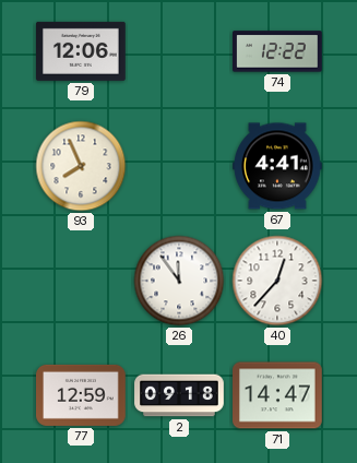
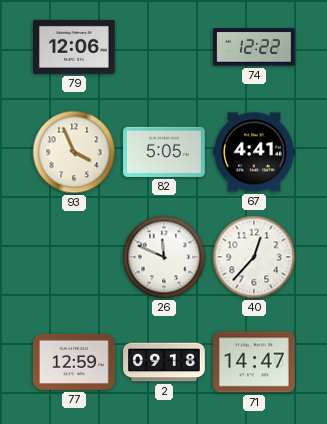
93: 7:56 -> 3:56
82: none -> 5:05
26: 11:54 -> 11:49
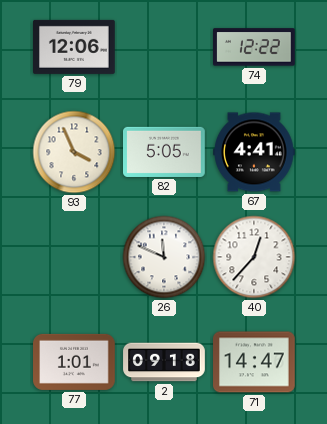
77: 12:59 -> 1:01
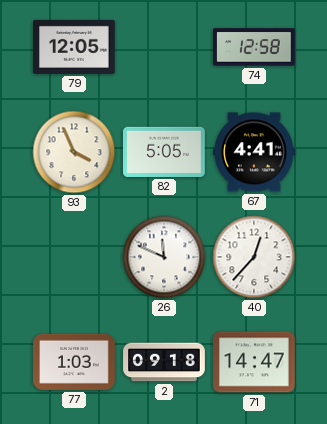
79: 12:06 -> 12:05
74: 12:22 -> 12:58
77: 1:01 -> 1:03
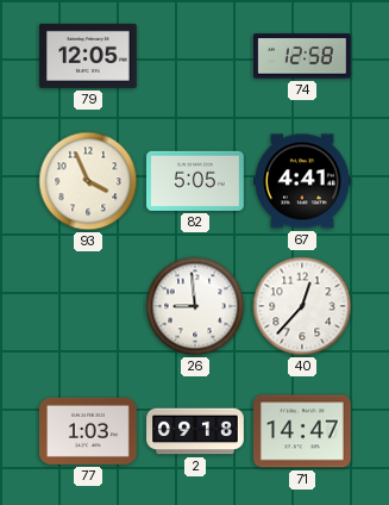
26: 11:49 -> 8:59
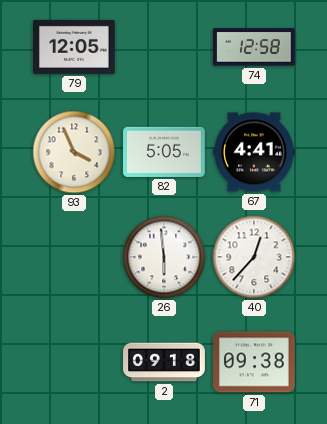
26: 8:59 -> 5:59
77: 1:03 -> none
71: 14:47 -> 09:38
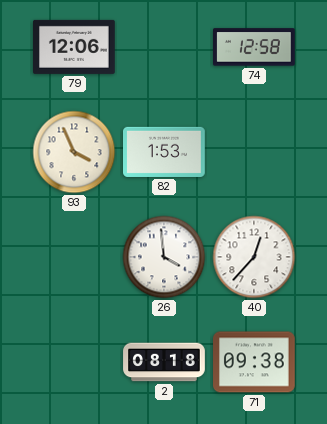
79: 12:05 -> 12:06
82: 5:05 -> 1:53
67: 4:41 -> none
26: 5:59 -> 3:59
2: 09:18 -> 08:18
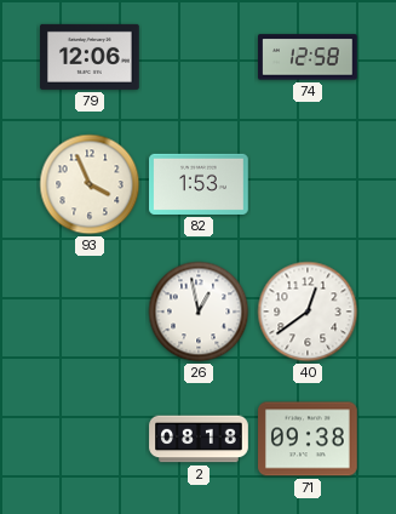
26: 3:59 -> 12:58
40: 12:37 -> 12:39
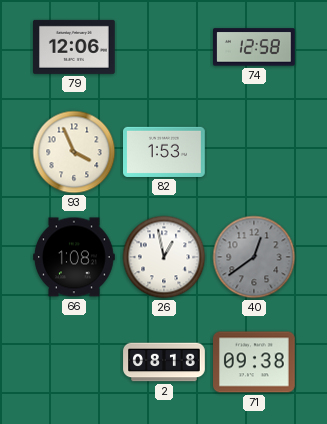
66: none -> 1:08
40 dial: white -> grey
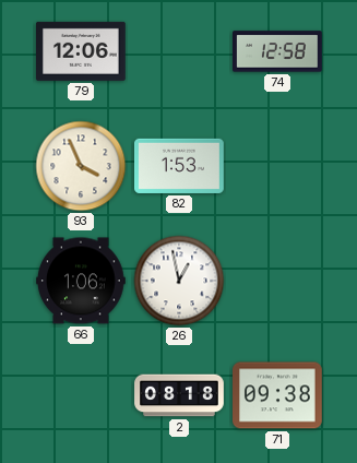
66: 1:08 -> 1:06
40: 12:39 -> none
